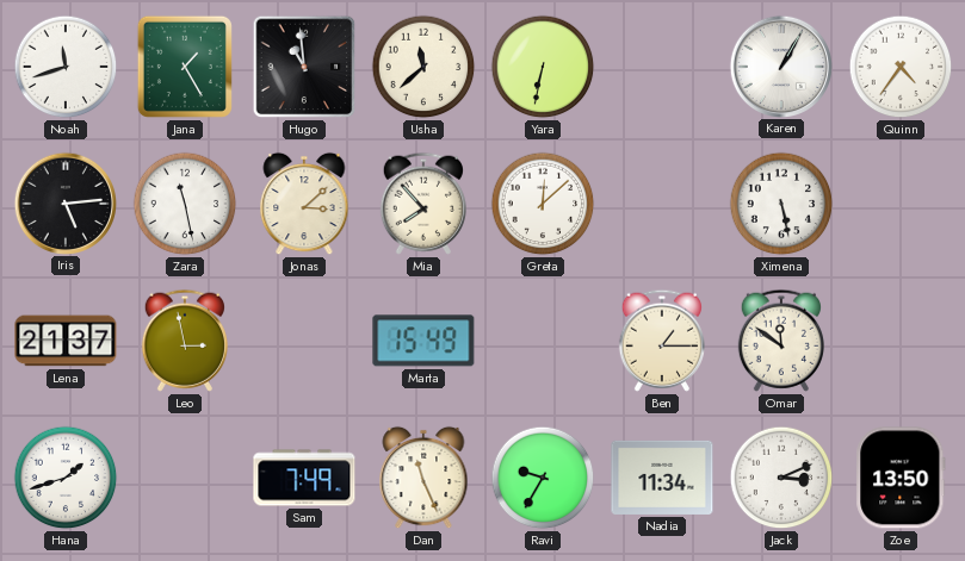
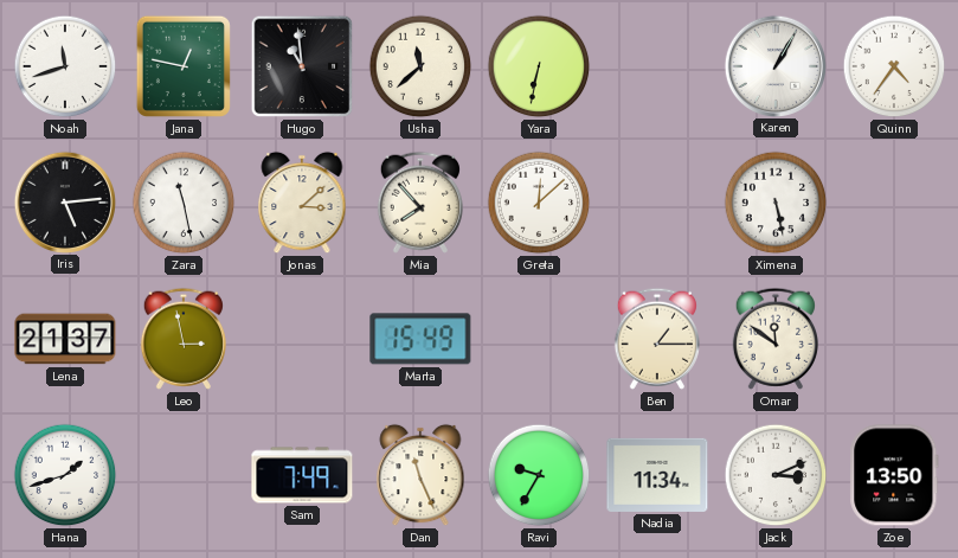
Jana: 1:25 -> 12:47
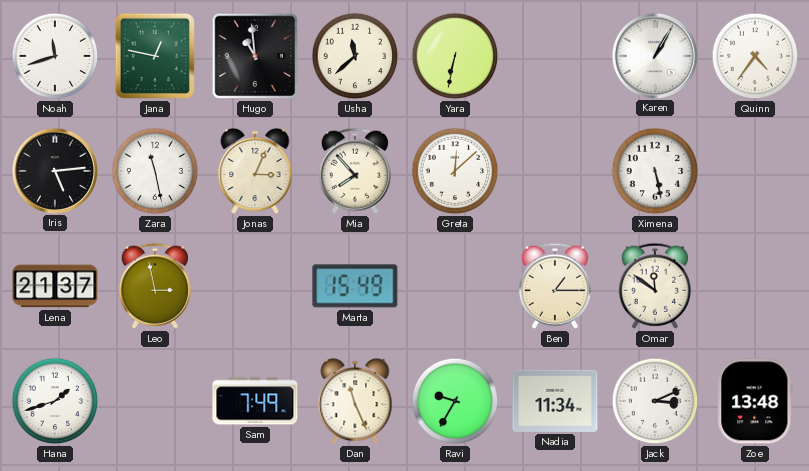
Jonas: 3:08 -> 3:04
Zoe: 13:50 -> 13:48
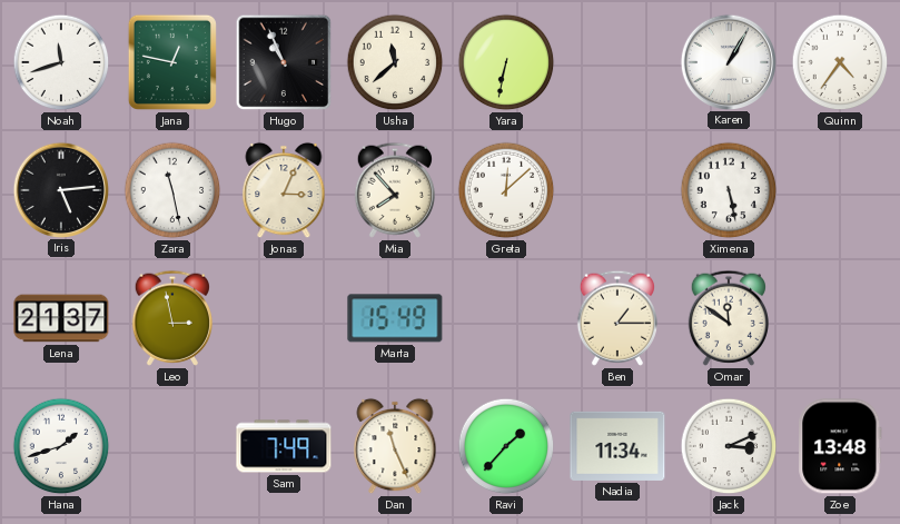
Hugo: 10:59 -> 10:56
Ravi: 9:35 -> 1:37
